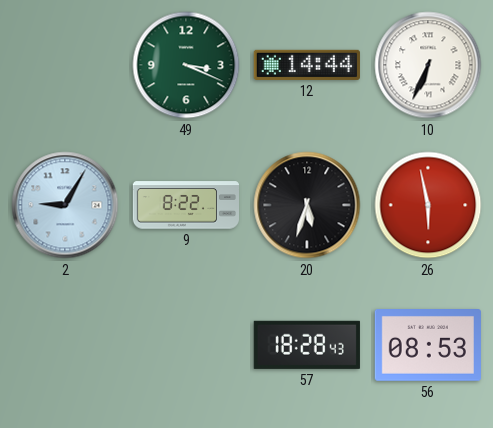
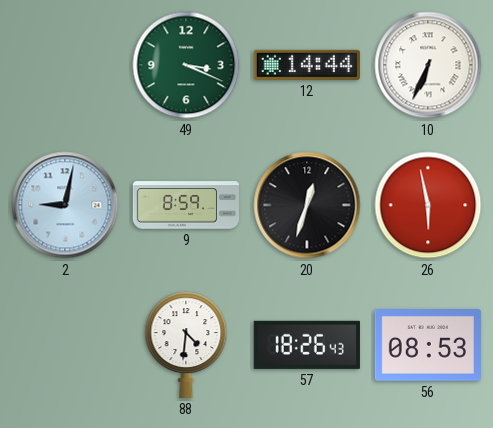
2: 9:05 -> 9:02
9: 8:22 -> 8:59
20: 5:33 -> 12:33
88: none -> 4:31
57: 18:28 -> 18:26
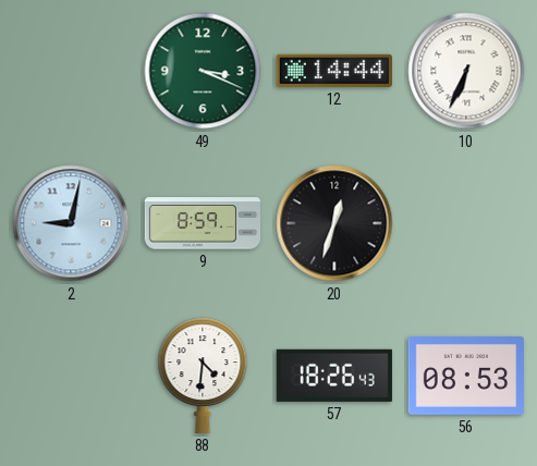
26: 5:58 -> none
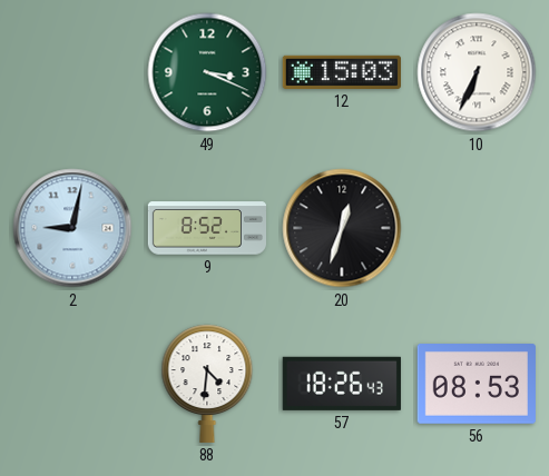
12: 14:44 -> 15:03
9: 8:59 -> 8:52
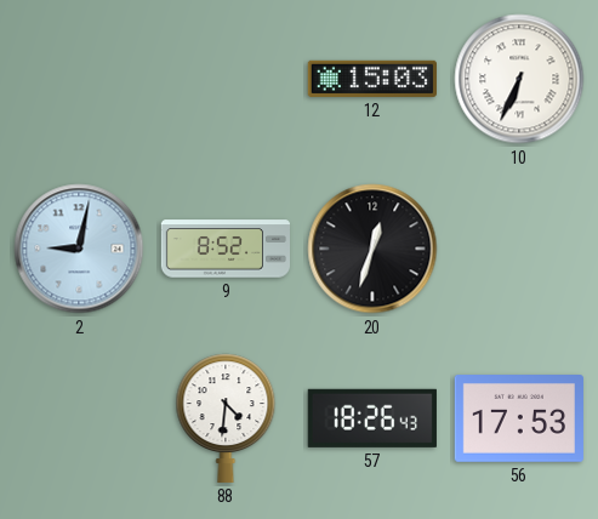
49: 3:19 -> none
56: 08:53 -> 17:53
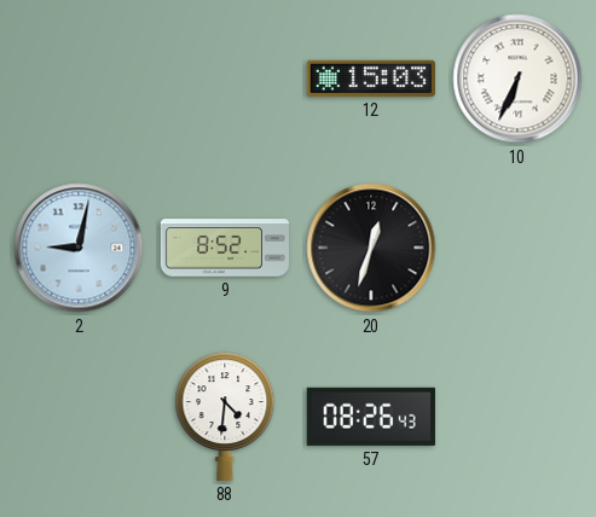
57: 18:26 -> 08:26
56: 17:53 -> none
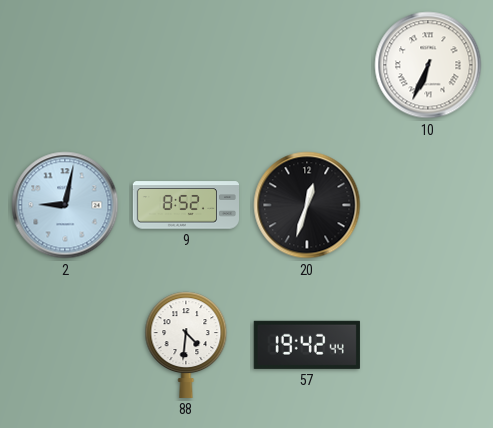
12: 15:03 -> none
57: 08:26 -> 19:42
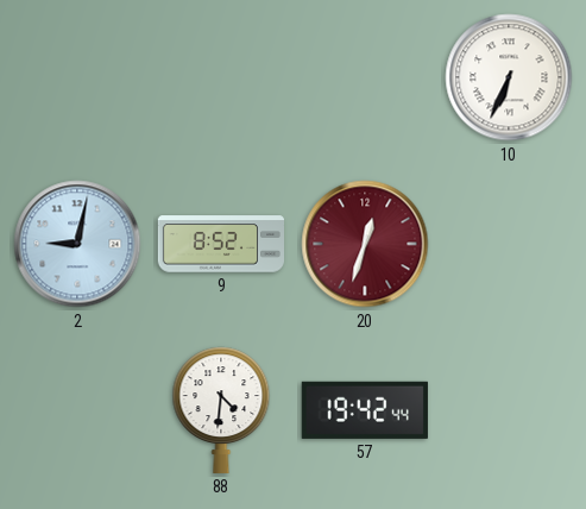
20 dial: black -> burgundy
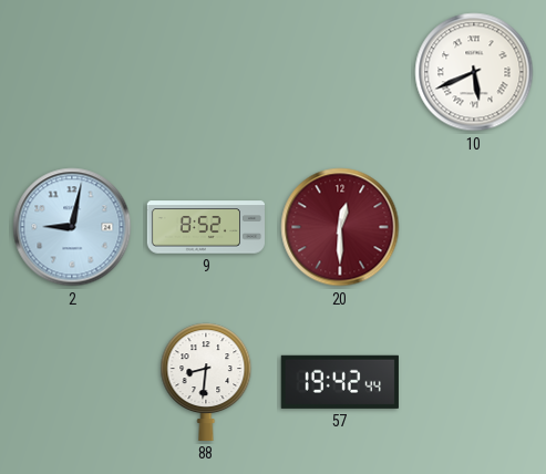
10: 6:34 -> 5:41
20: 12:33 -> 12:30
88: 4:31 -> 8:31
